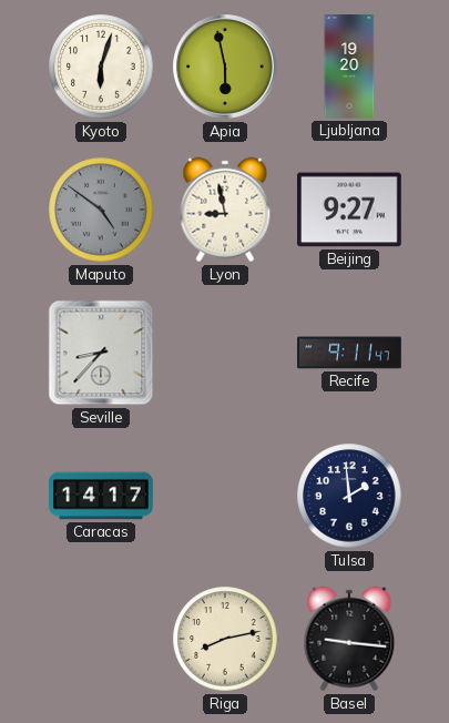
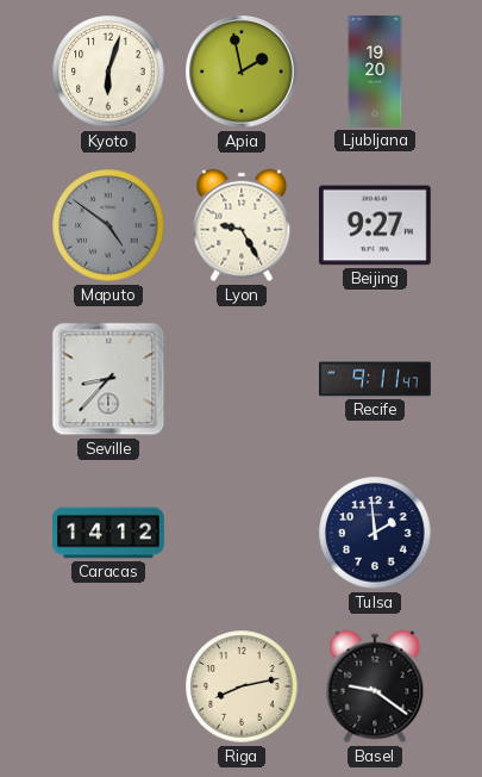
Apia: 5:58 -> 1:58
Lyon: 8:58 -> 9:25
Caracas: 14:17 -> 14:12
Basel: 9:16 -> 9:21
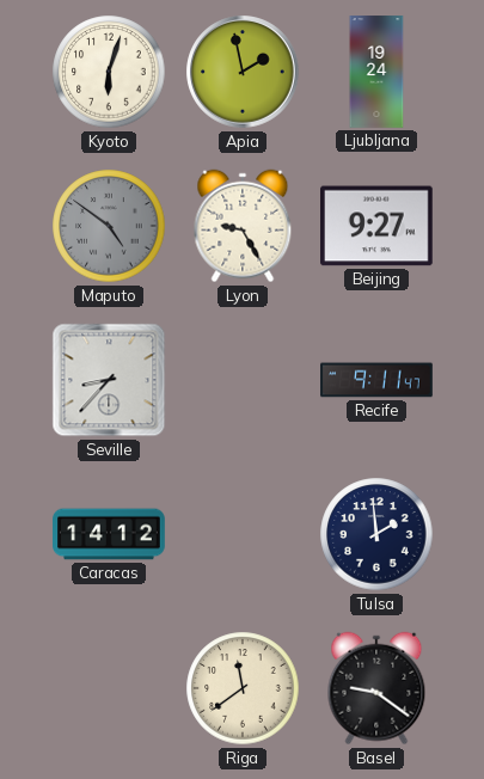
Ljubljana: 19:20 -> 19:24
Riga: 8:13 -> 11:39
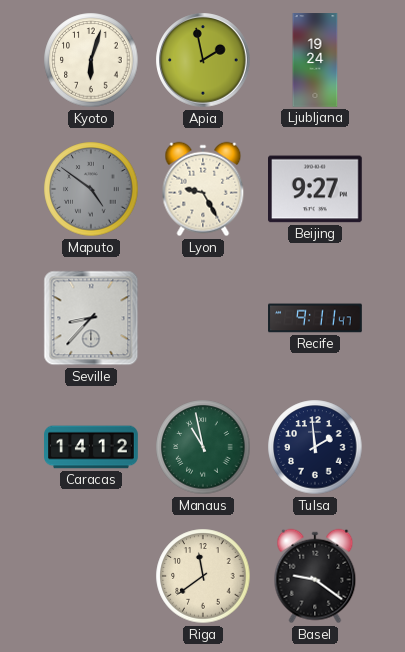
Manaus: none -> 10:58
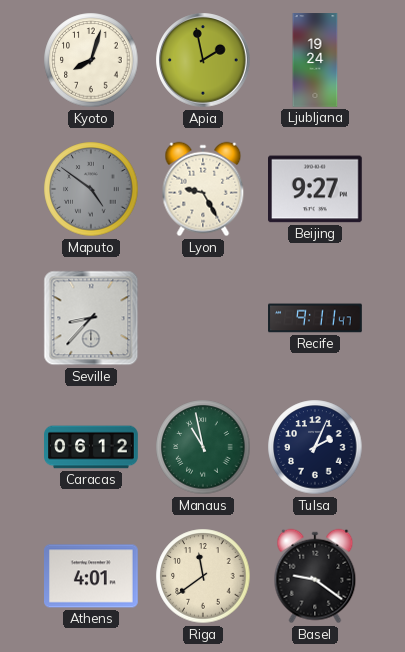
Kyoto: 6:03 -> 8:03
Caracas: 14:12 -> 06:12
Tulsa: 1:59 -> 2:04
Athens: none -> 4:01
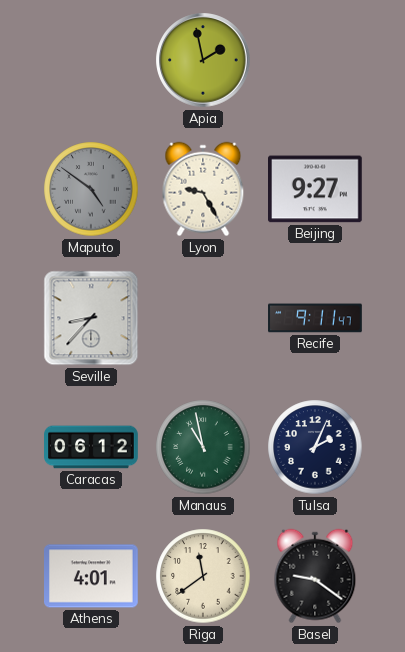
Kyoto: 8:03 -> none
Ljubljana: 19:24 -> none
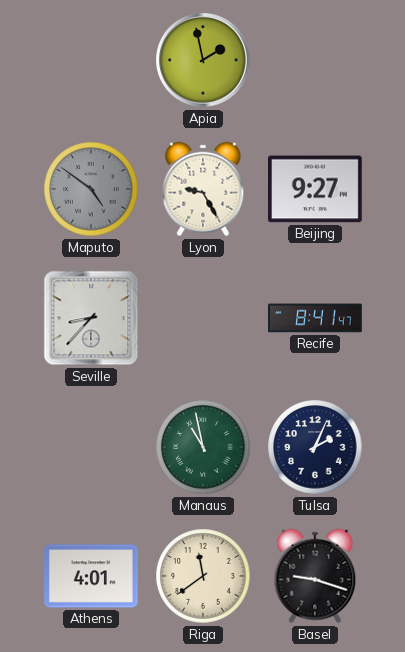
Recife: 9:11 -> 8:41
Caracas: 06:12 -> none
Basel: 9:21 -> 9:18
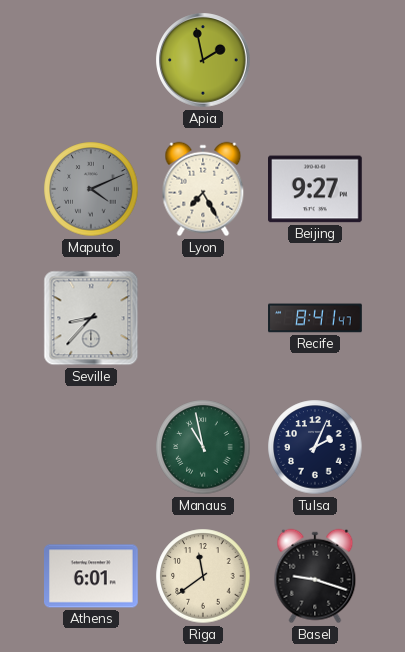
Maputo: 4:51 -> 4:11
Lyon: 9:25 -> 7:25
Athens: 4:01 -> 6:01
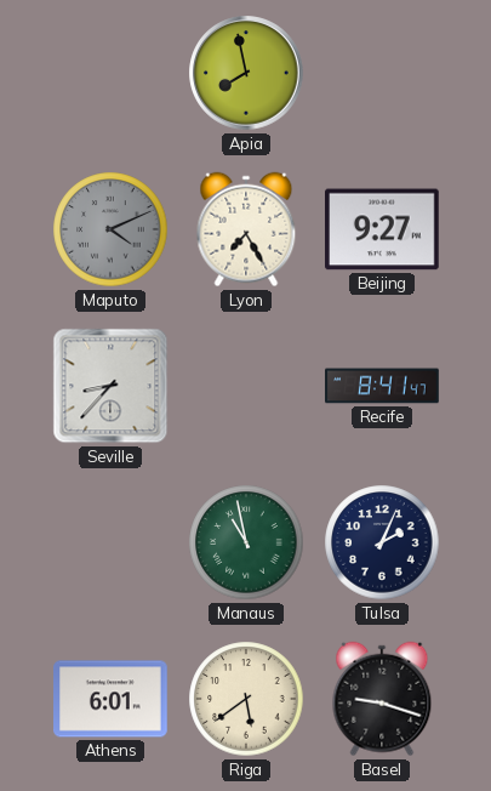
Apia: 1:58 -> 7:58
Riga: 11:39 -> 5:39
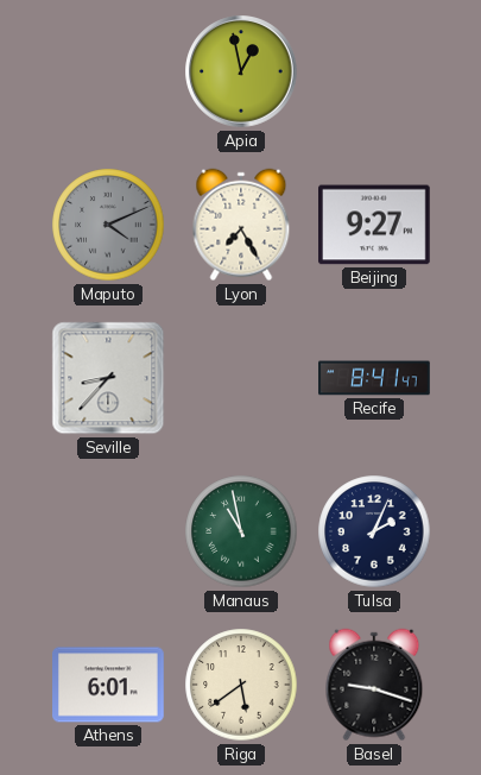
Apia: 7:58 -> 12:58
